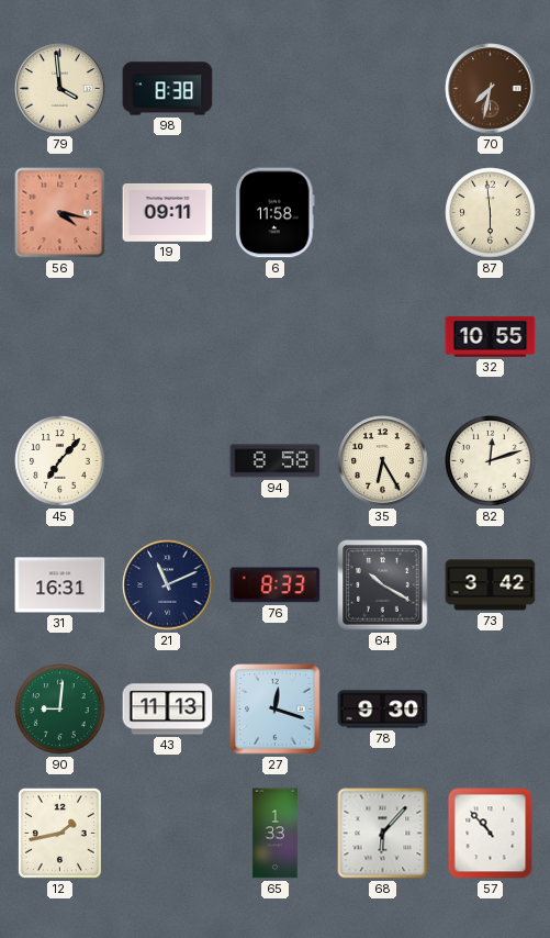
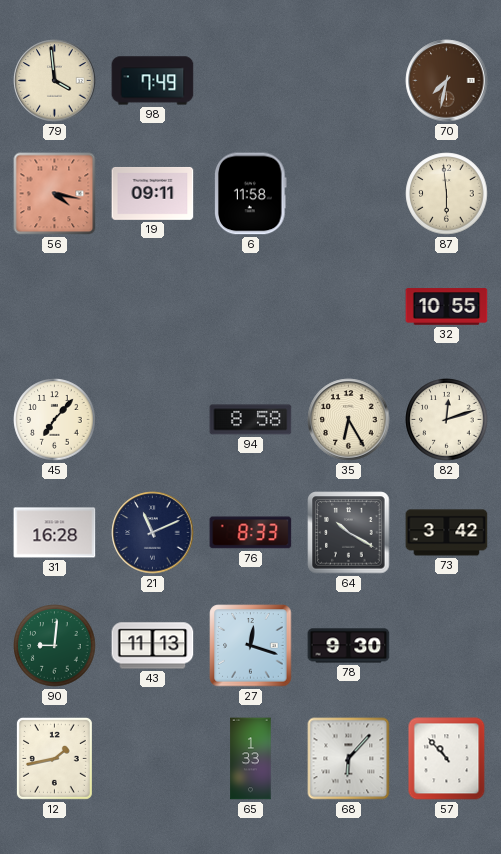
98: 8:38 -> 7:49
31: 16:31 -> 16:28
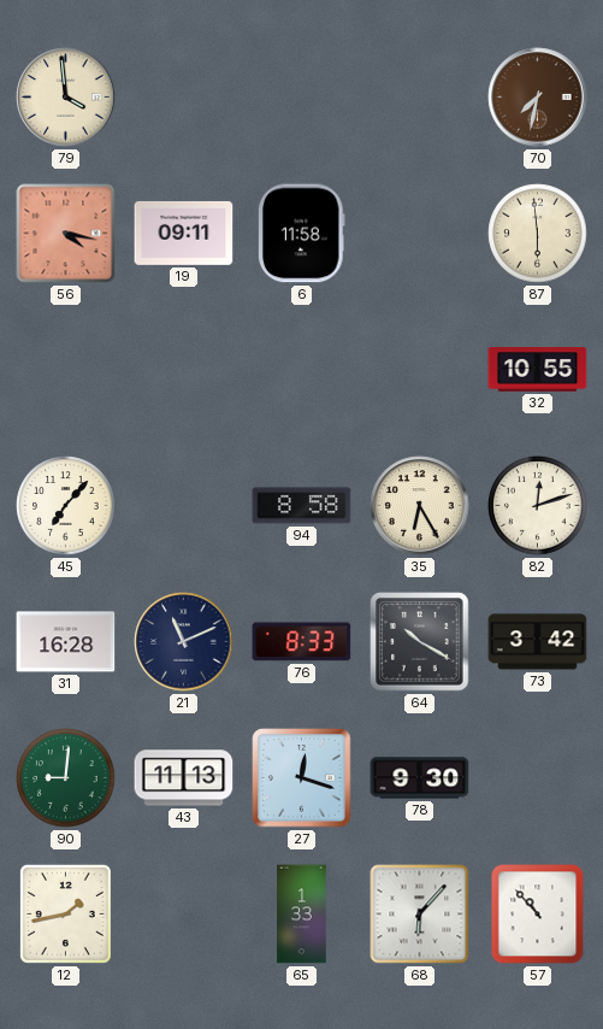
98: 7:49 -> none
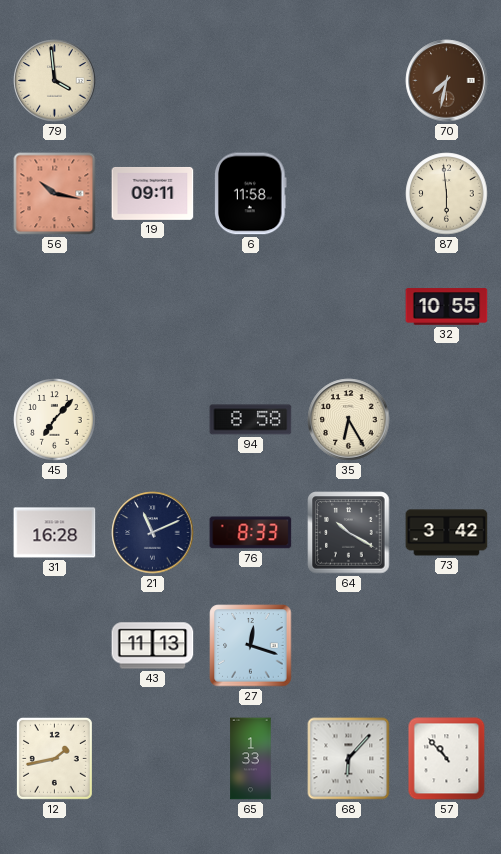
56: 4:17 -> 10:17
82: 12:12 -> none
90: 9:01 -> none
78: 9:30 -> none
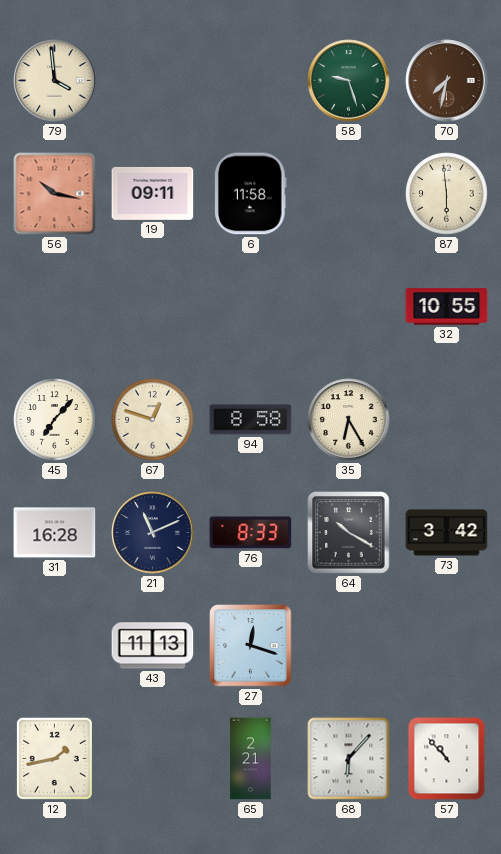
58: none -> 9:27
67: none -> 12:48
65: 1:33 -> 2:21
